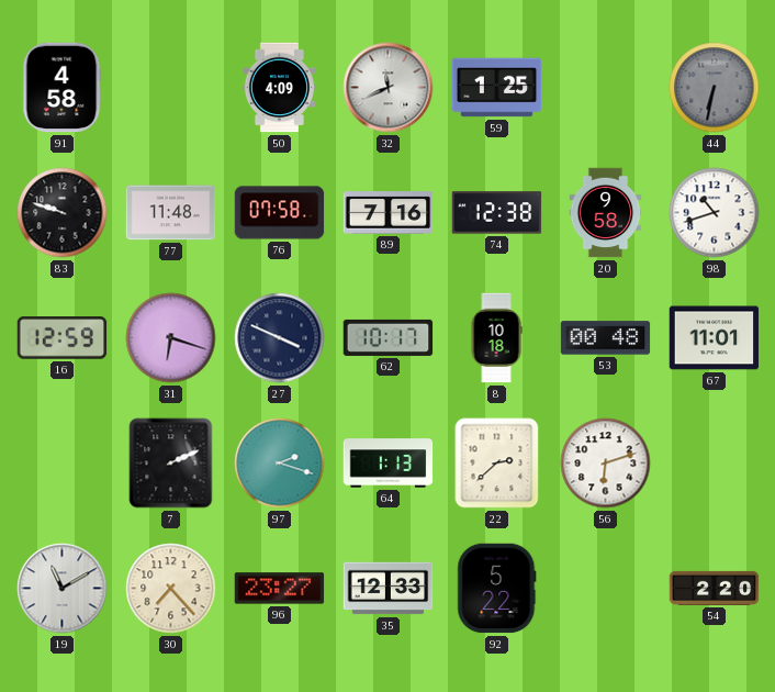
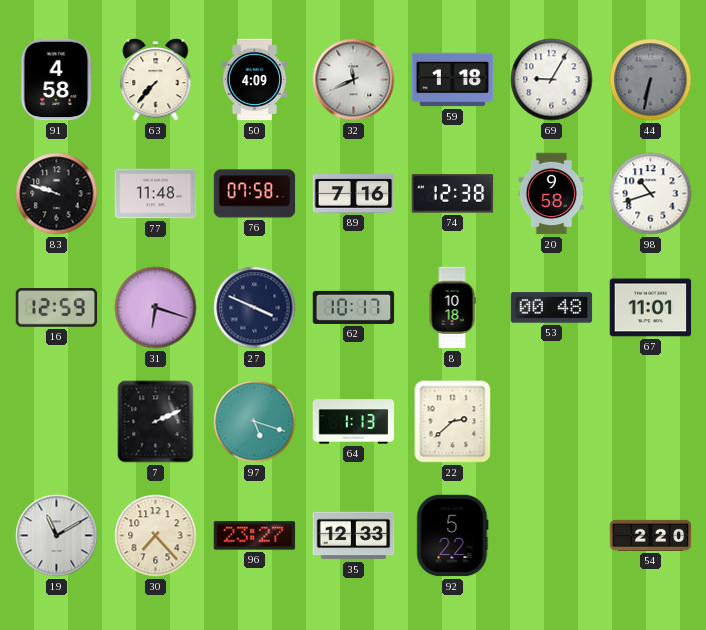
63: none -> 7:37
59: 1:25 -> 1:18
69: none -> 9:05
97: 2:18 -> 5:18
56: 6:12 -> none
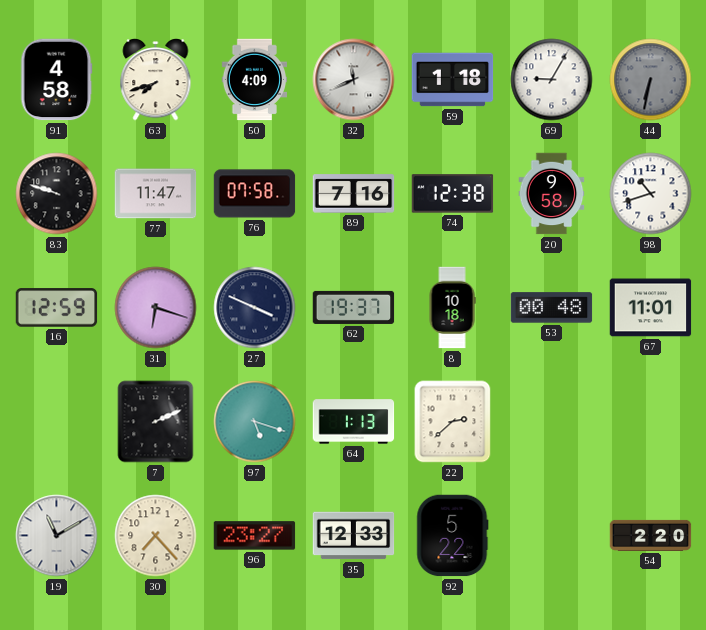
63: 7:37 -> 7:42
77: 11:48 -> 11:47
62: 10:17 -> 19:37
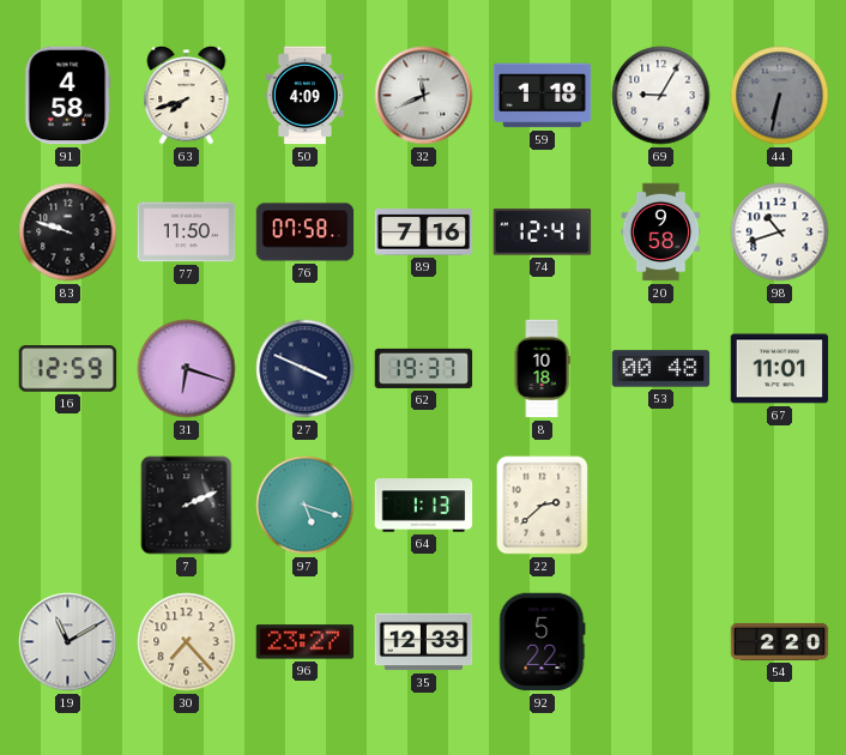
77: 11:47 -> 11:50
74: 12:38 -> 12:41
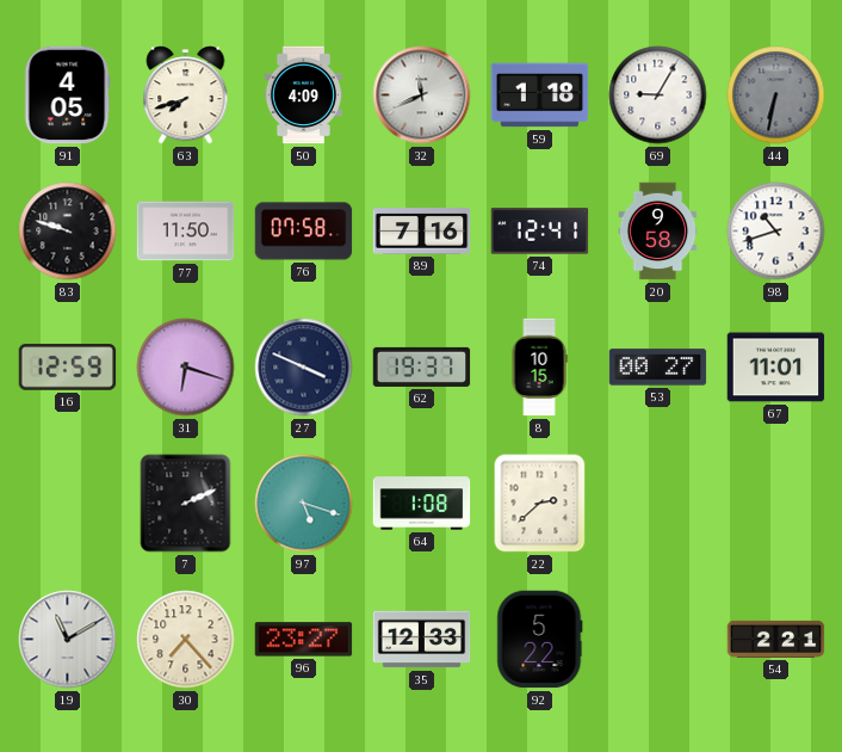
91: 4:58 -> 4:05
8: 10:18 -> 10:15
53: 00:48 -> 00:27
64: 1:13 -> 1:08
54: 2:20 -> 2:21
